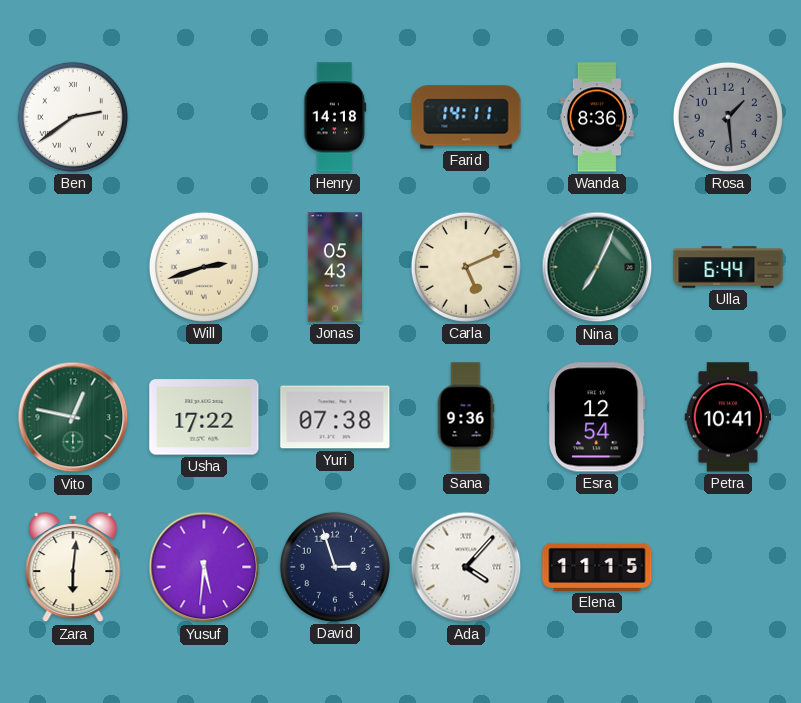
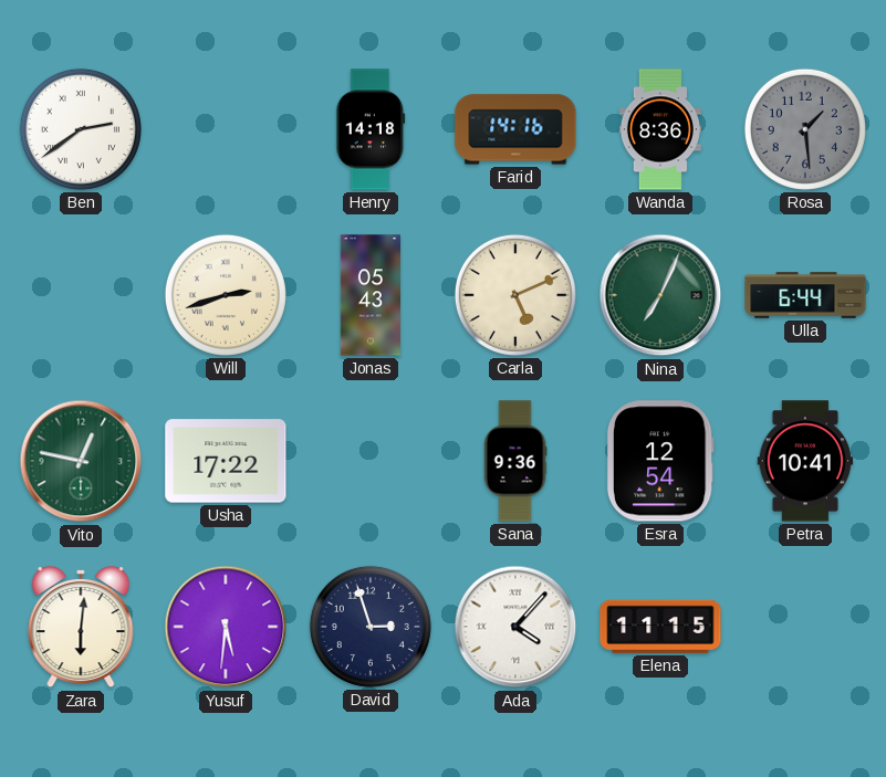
Farid: 14:11 -> 14:16
Yuri: 07:38 -> none
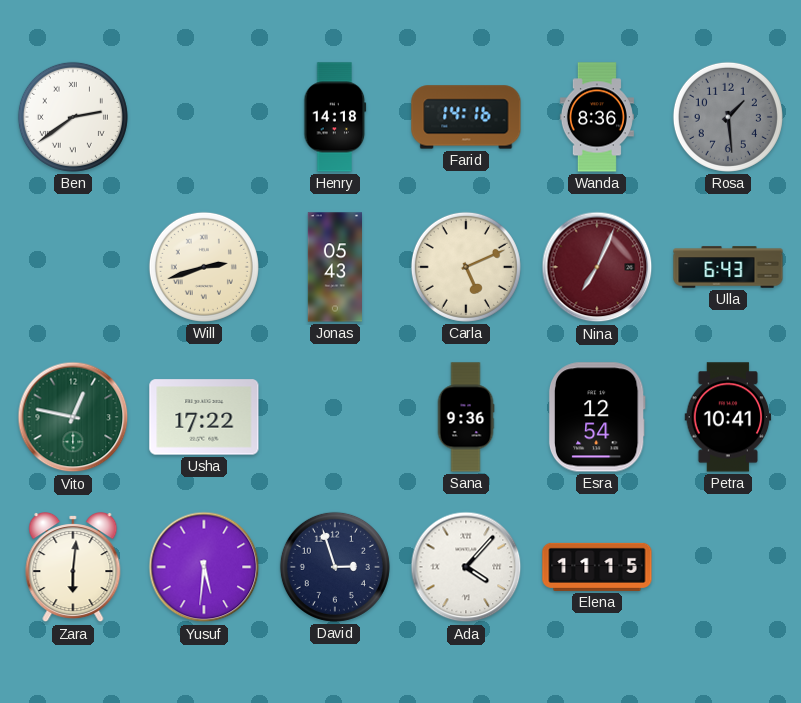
Nina dial: green -> burgundy
Ulla: 6:44 -> 6:43
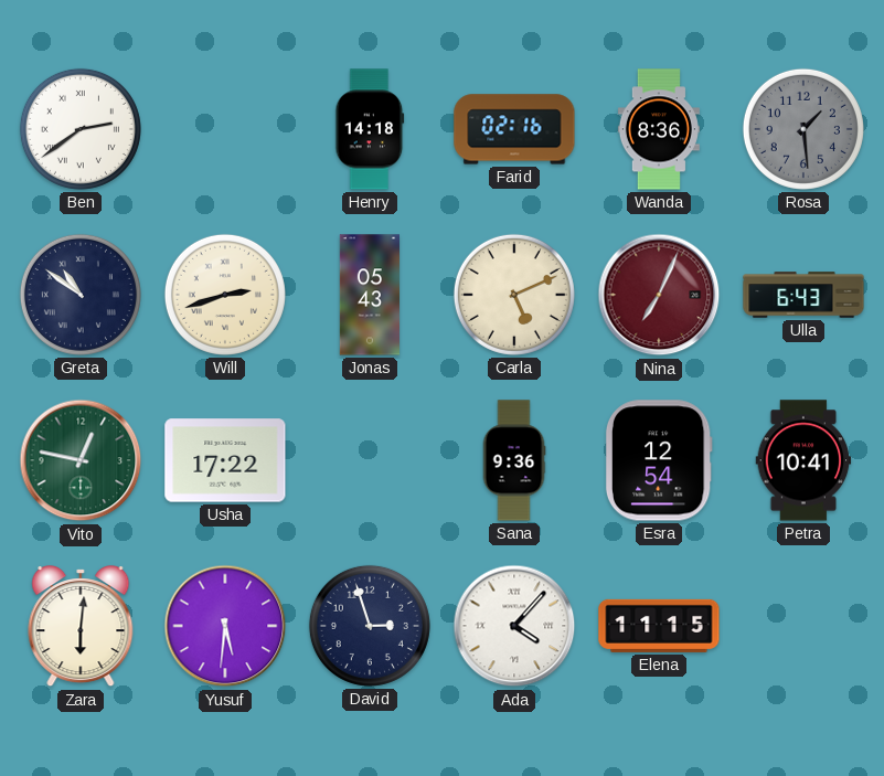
Farid: 14:16 -> 02:16
Greta: none -> 10:51
